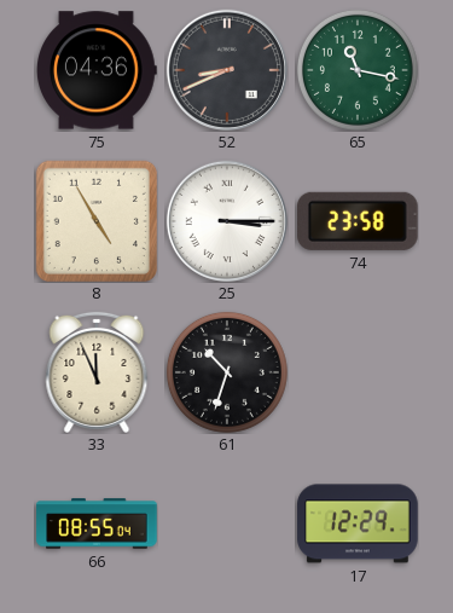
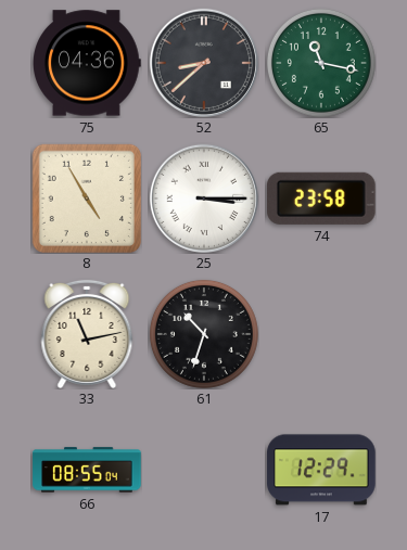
52: 8:41 -> 8:38
33: 11:56 -> 11:13
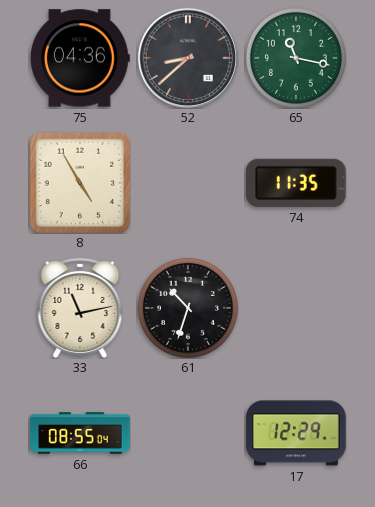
25: 3:15 -> none
74: 23:58 -> 11:35
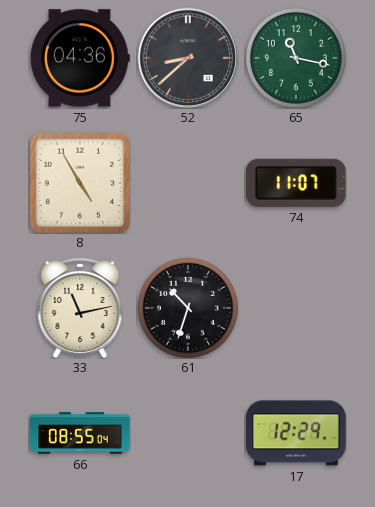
74: 11:35 -> 11:07
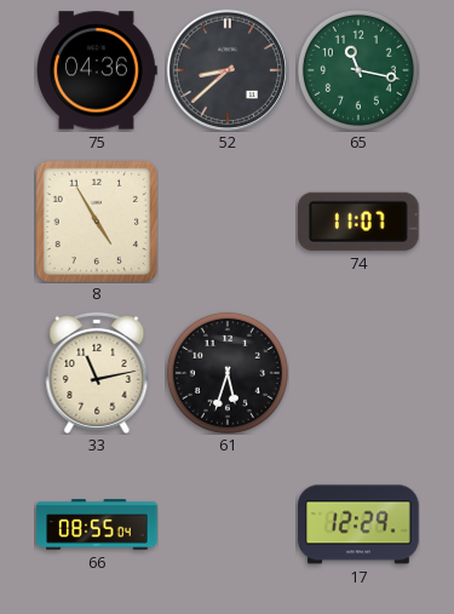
61: 10:33 -> 5:33
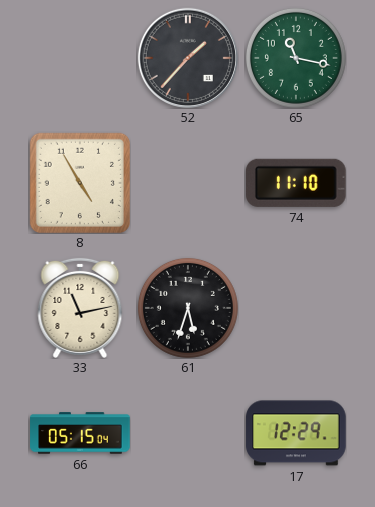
75: 04:36 -> none
52: 8:38 -> 1:37
74: 11:07 -> 11:10
66: 08:55 -> 05:15
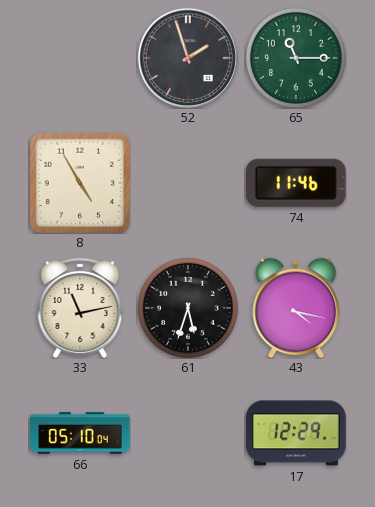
52: 1:37 -> 1:57
65: 11:17 -> 11:15
74: 11:10 -> 11:46
43: none -> 4:17
66: 05:15 -> 05:10
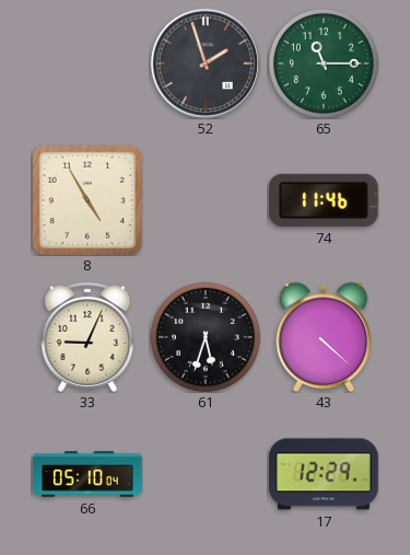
33: 11:13 -> 9:04
43: 4:17 -> 4:22
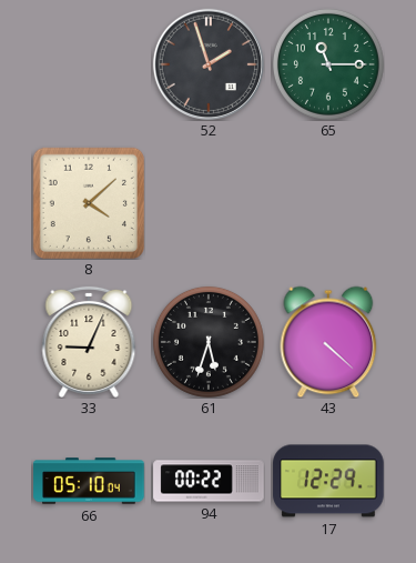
8: 4:55 -> 4:08
74: 11:46 -> none
94: none -> 00:22
